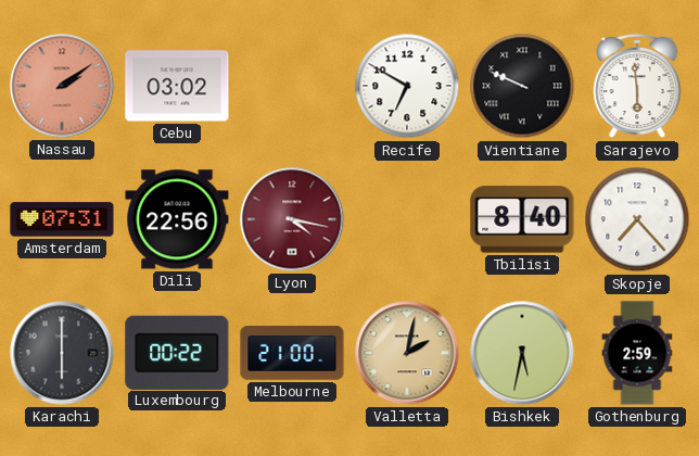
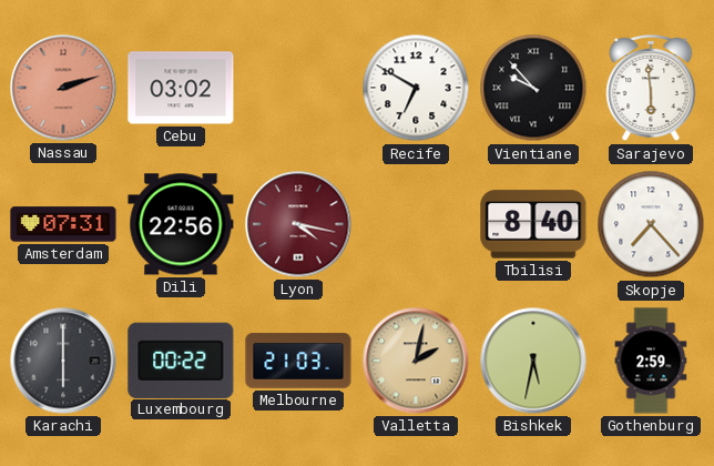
Nassau: 2:09 -> 2:12
Vientiane: 9:49 -> 9:53
Melbourne: 21:00 -> 21:03
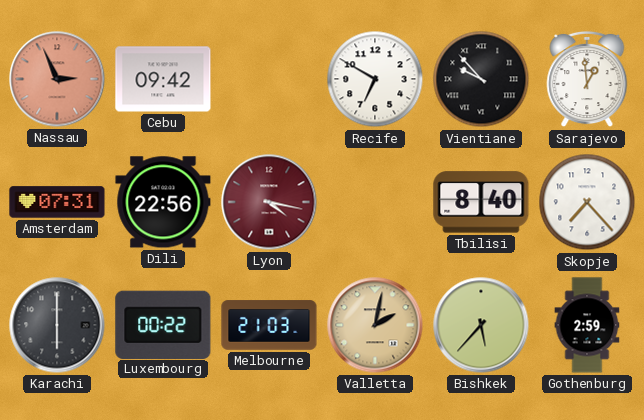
Nassau: 2:12 -> 2:56
Cebu: 03:02 -> 09:42
Sarajevo: 5:59 -> 12:59
Bishkek: 5:32 -> 5:37
